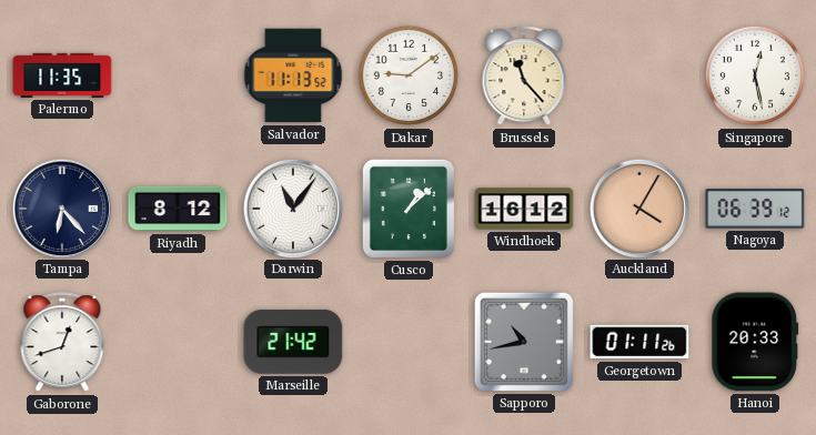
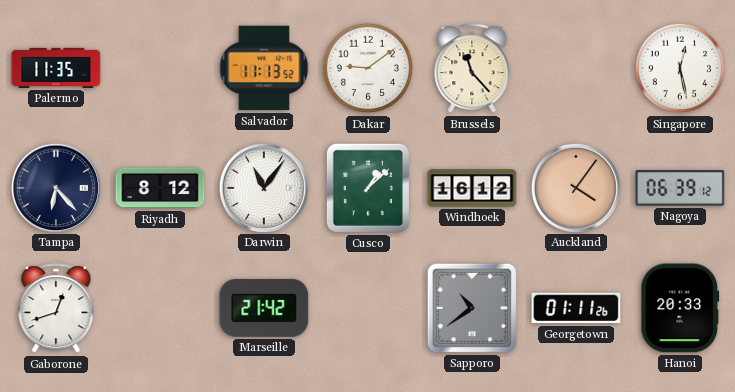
Auckland: 4:05 -> 4:06
Sapporo: 10:43 -> 10:39
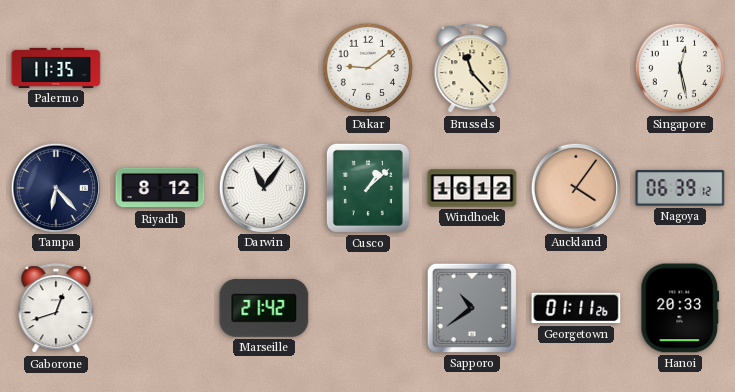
Salvador: 11:13 -> none
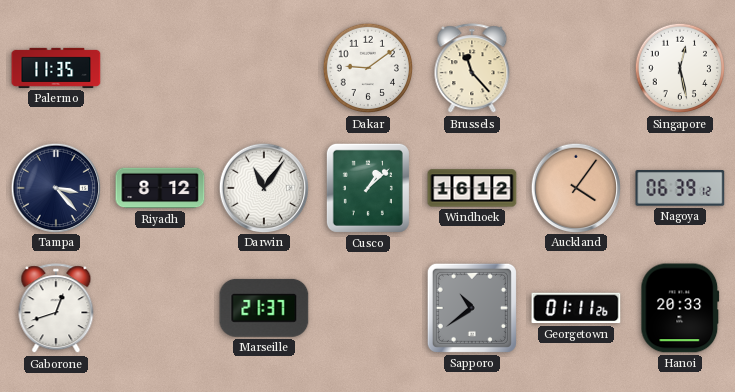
Tampa: 6:23 -> 3:23
Marseille: 21:42 -> 21:37
